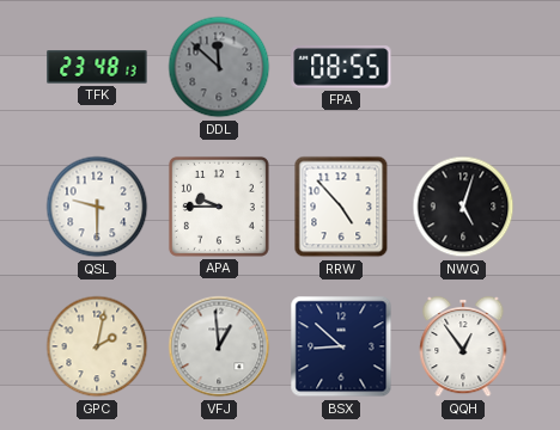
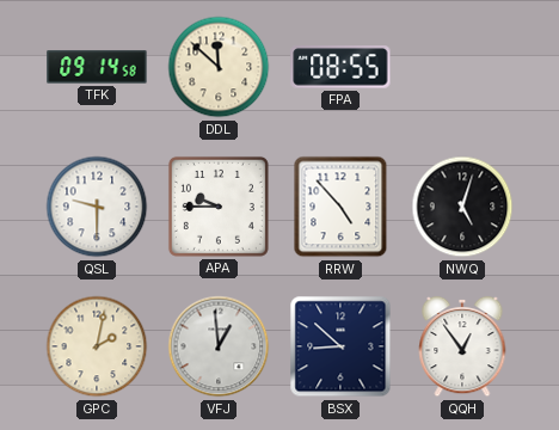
TFK: 23:48 -> 09:14
DDL dial: grey -> cream
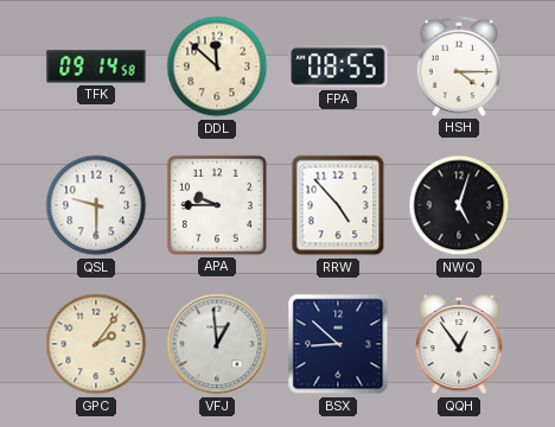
HSH: none -> 4:15
GPC: 2:02 -> 2:06
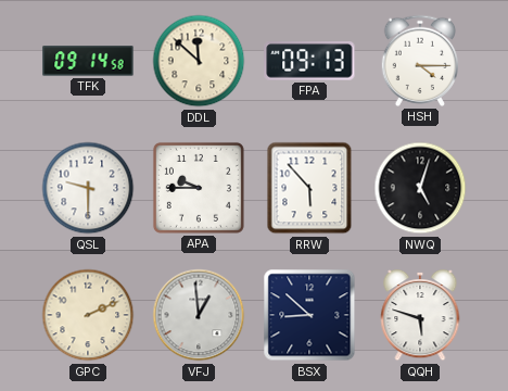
FPA: 08:55 -> 09:13
RRW: 4:53 -> 5:53
GPC: 2:06 -> 2:11
QQH: 12:54 -> 5:48
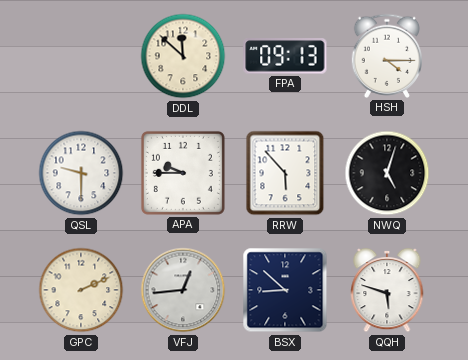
TFK: 09:14 -> none
VFJ: 12:59 -> 12:44
